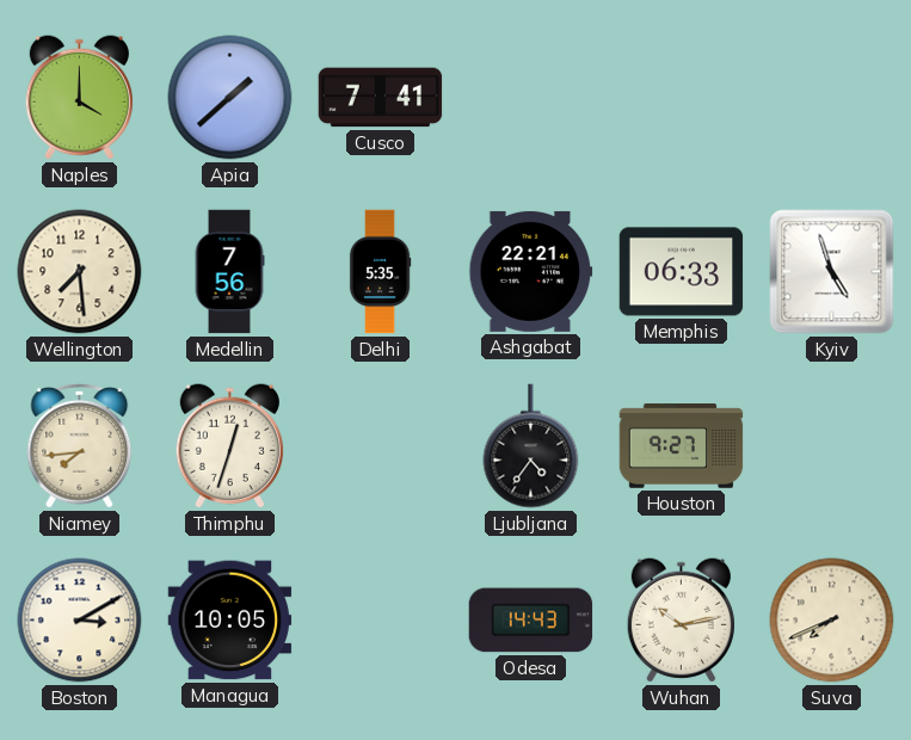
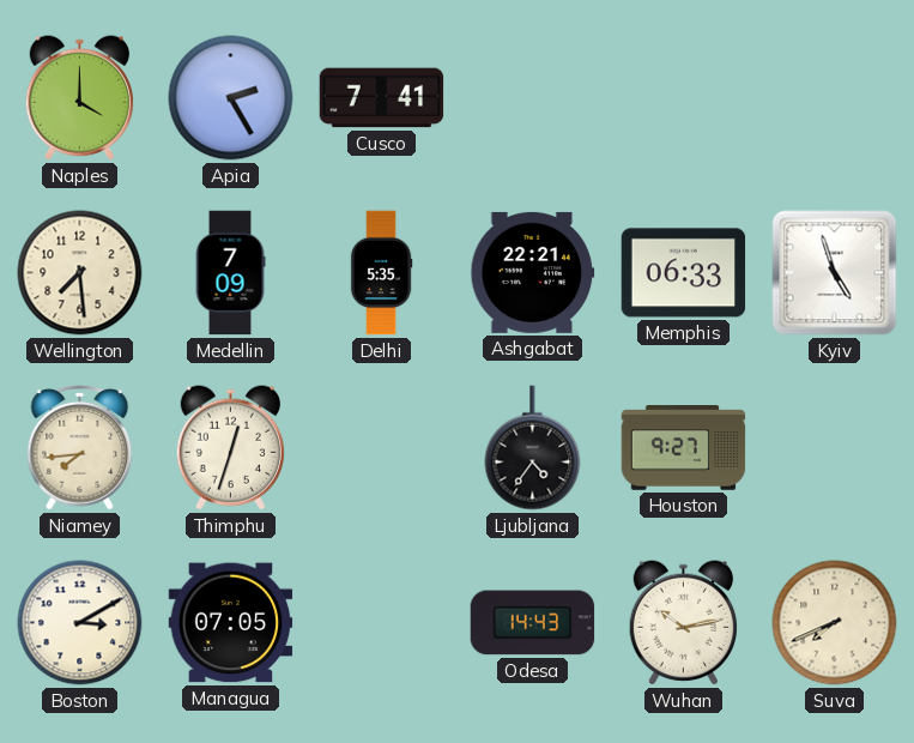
Apia: 1:38 -> 2:25
Medellin: 7:56 -> 7:09
Managua: 10:05 -> 07:05
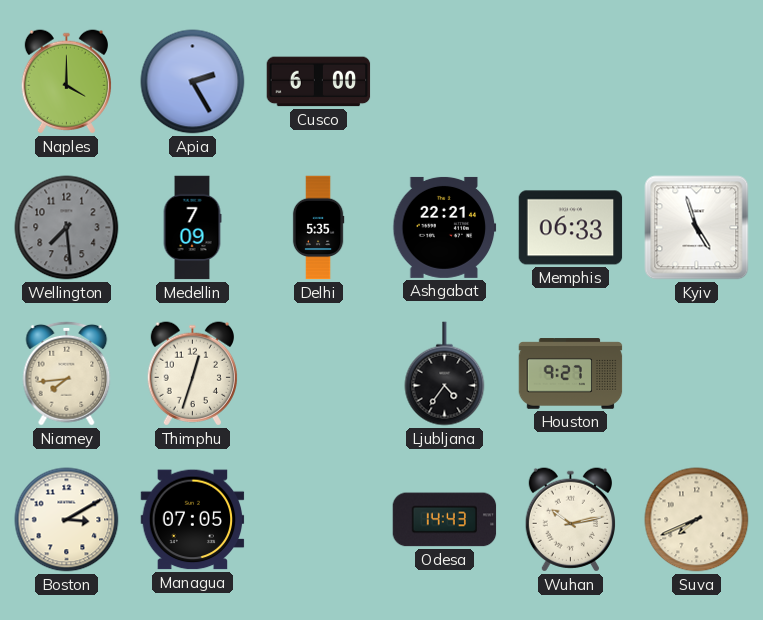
Cusco: 7:41 -> 6:00
Wellington dial: cream -> grey
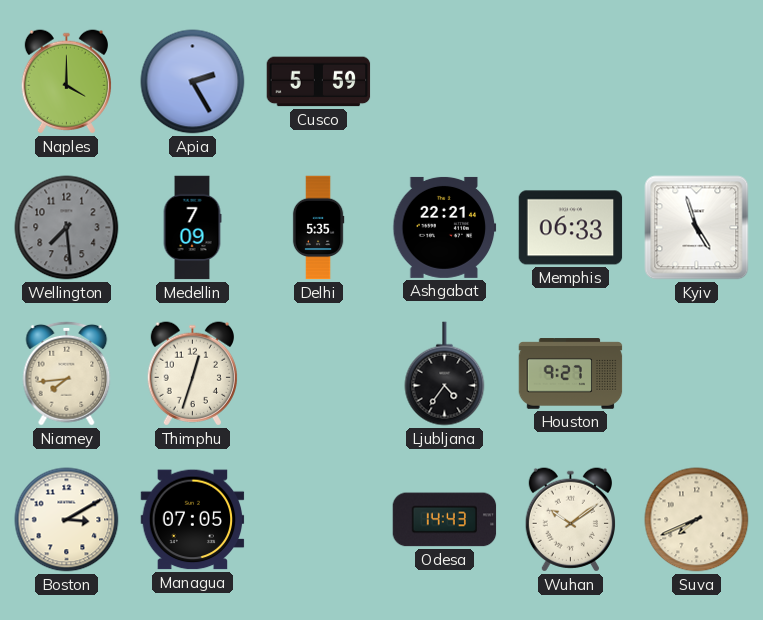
Cusco: 6:00 -> 5:59
Wuhan: 10:13 -> 10:09
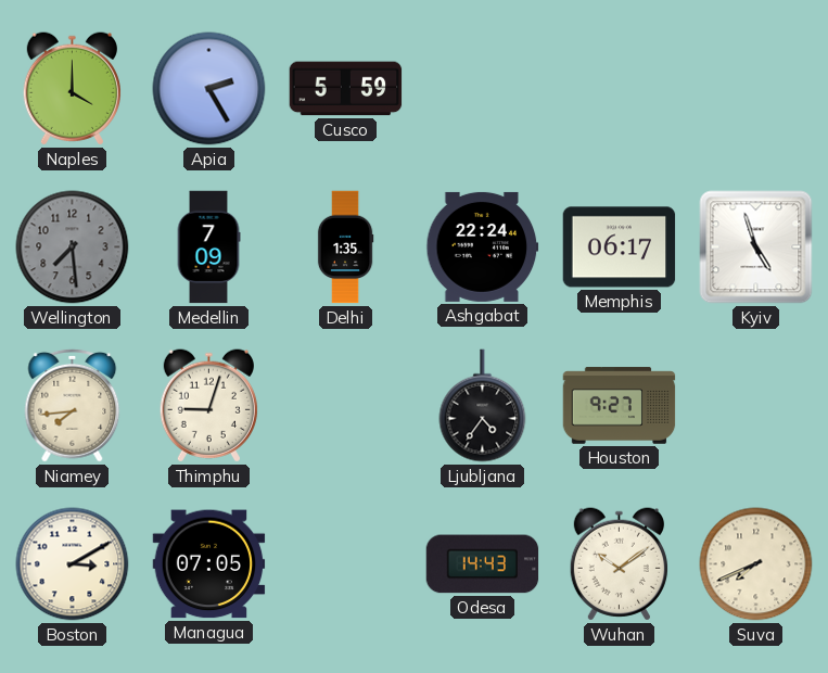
Delhi: 5:35 -> 1:35
Ashgabat: 22:21 -> 22:24
Memphis: 06:33 -> 06:17
Thimphu: 12:33 -> 9:03
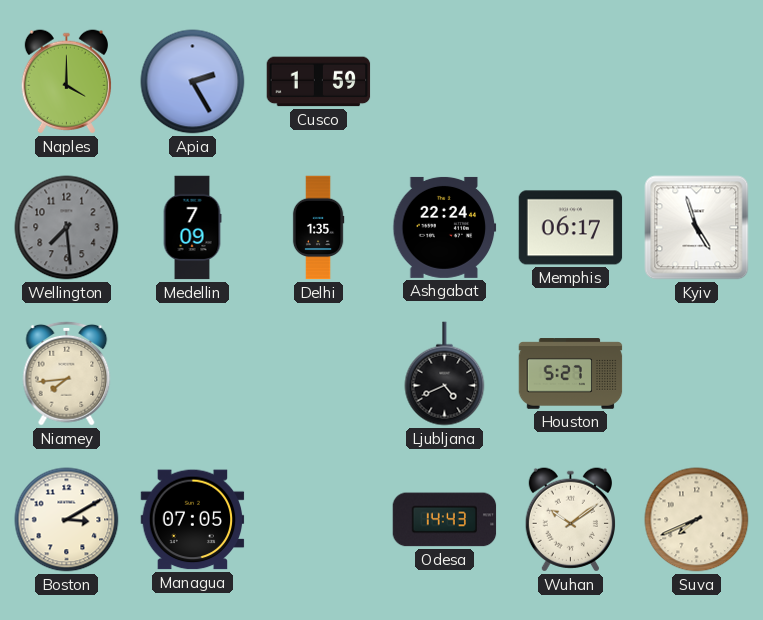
Cusco: 5:59 -> 1:59
Thimphu: 9:03 -> none
Ljubljana: 4:36 -> 4:41
Houston: 9:27 -> 5:27
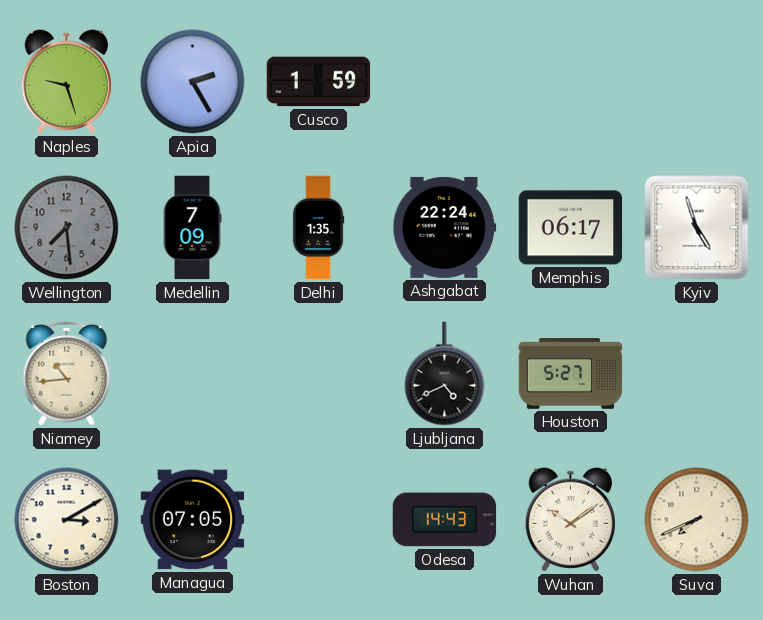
Naples: 4:00 -> 9:27
Niamey: 7:44 -> 10:44
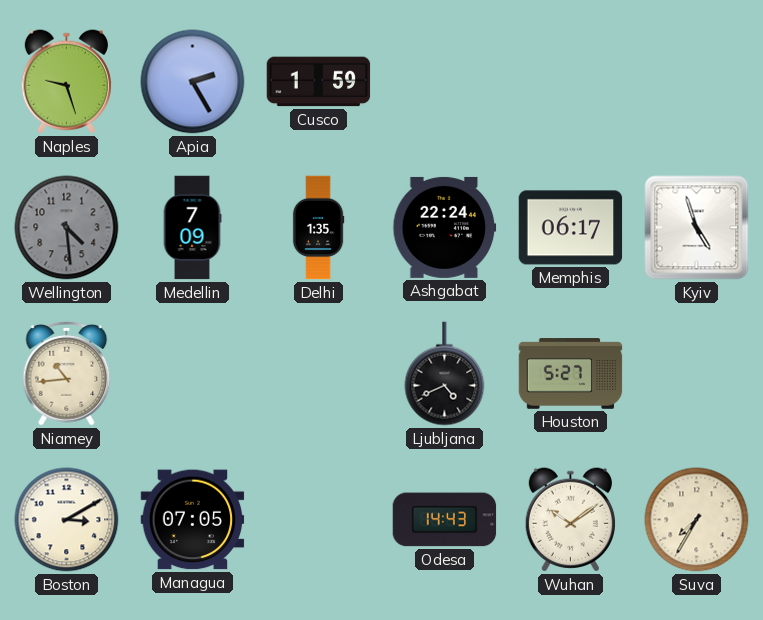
Wellington: 7:29 -> 4:29
Suva: 7:41 -> 7:35
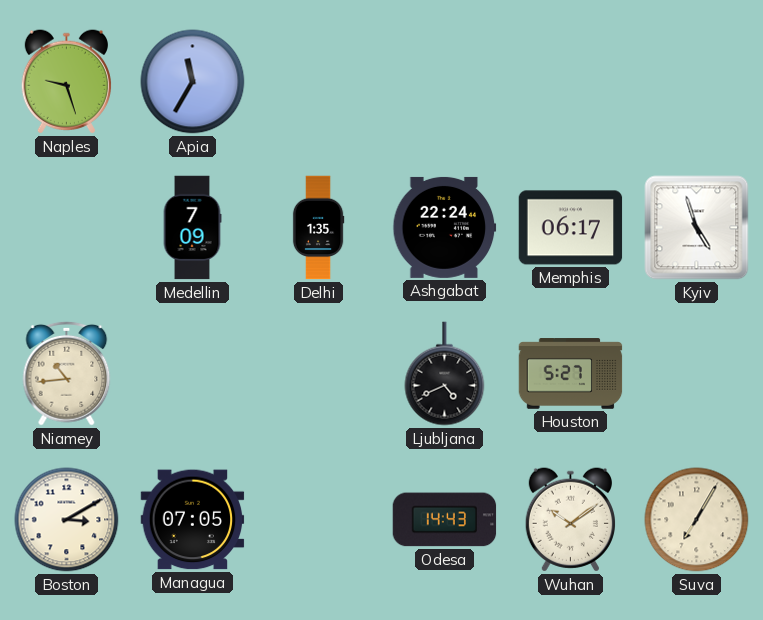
Apia: 2:25 -> 11:35
Cusco: 1:59 -> none
Wellington: 4:29 -> none
Suva: 7:35 -> 7:05
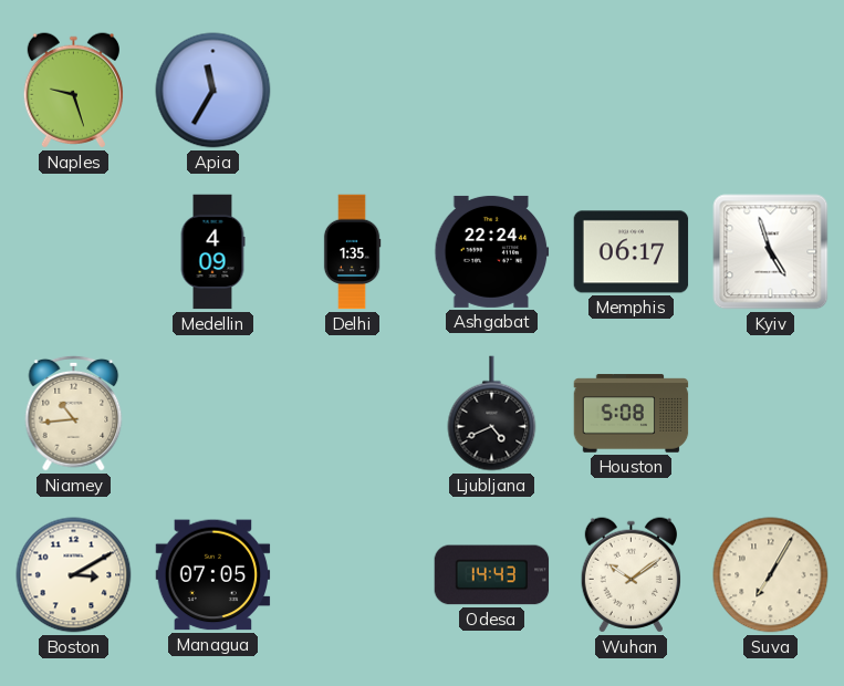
Medellin: 7:09 -> 4:09
Houston: 5:27 -> 5:08
